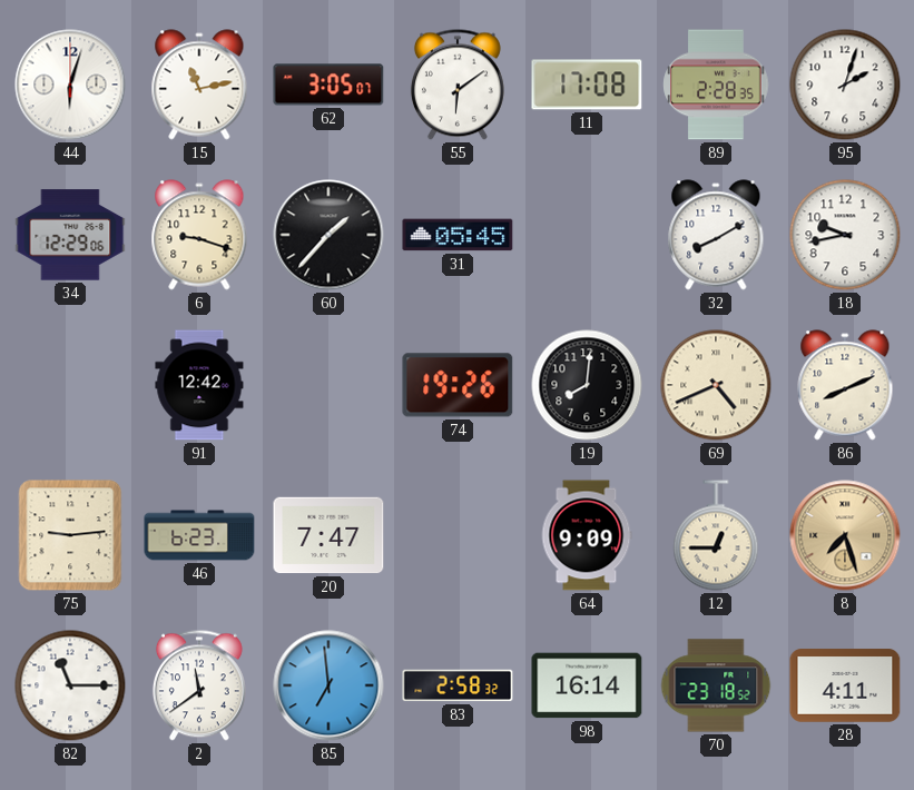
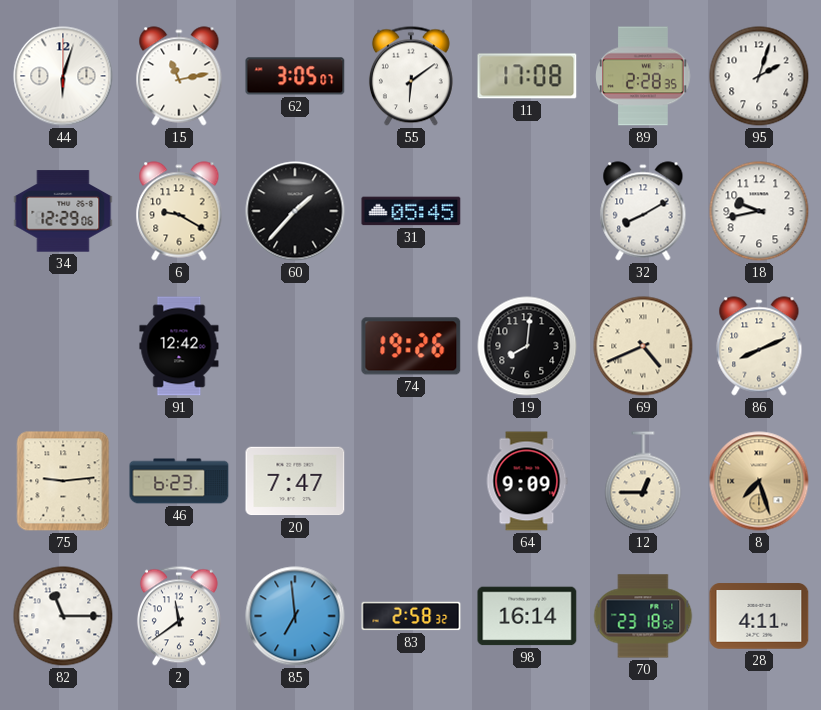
6: 9:18 -> 9:20
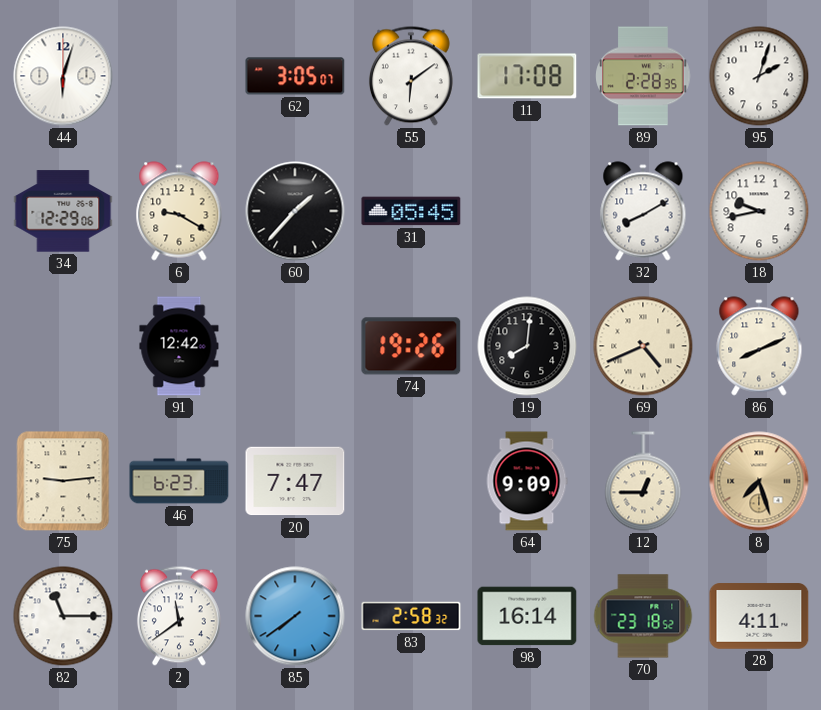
15: 11:13 -> none
85: 6:59 -> 7:39
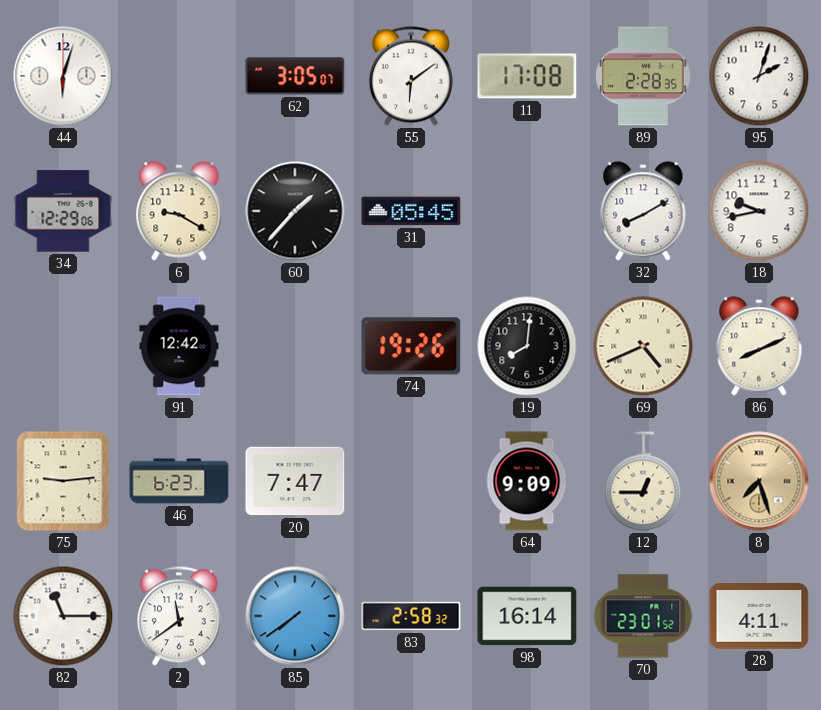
70: 23:18 -> 23:01
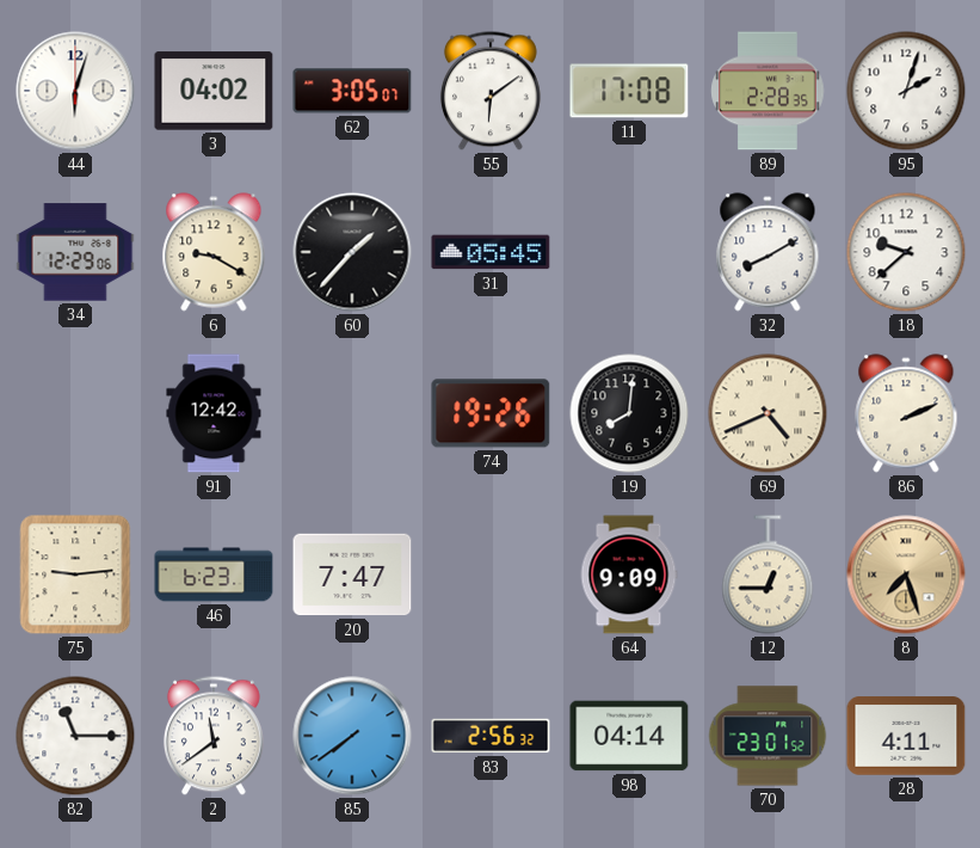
3: none -> 04:02
18: 9:43 -> 9:38
86: 8:11 -> 2:11
83: 2:58 -> 2:56
98: 16:14 -> 04:14
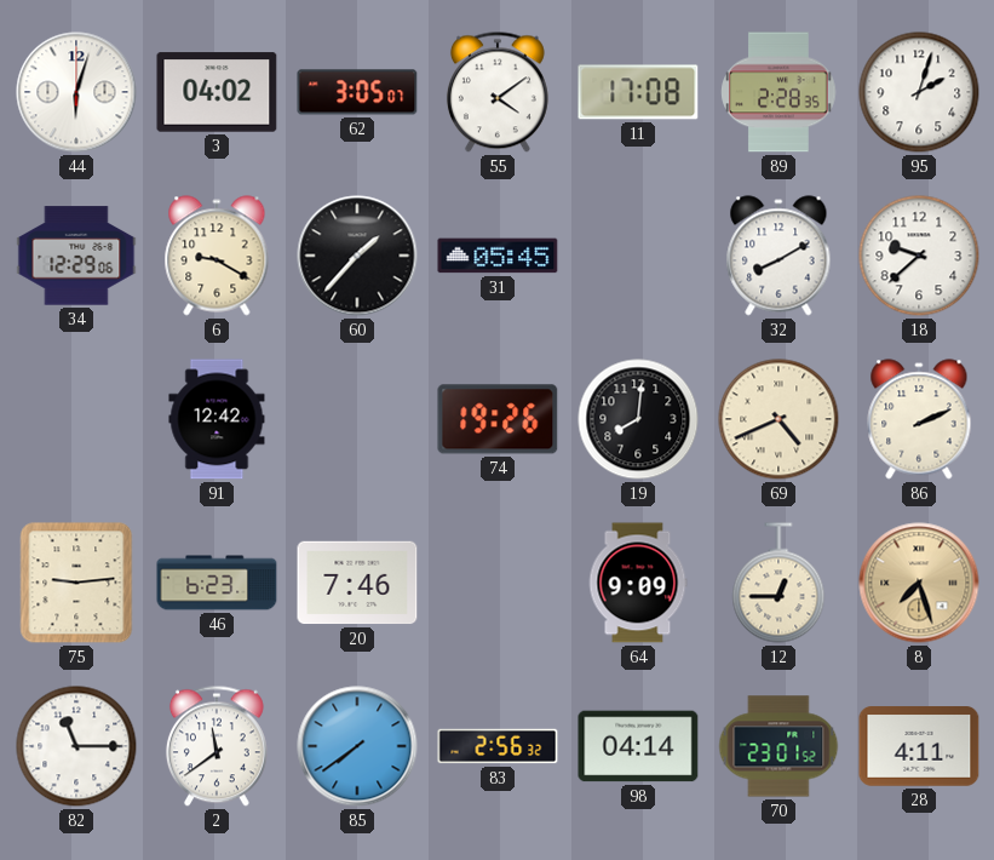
55: 6:09 -> 4:09
20: 7:47 -> 7:46
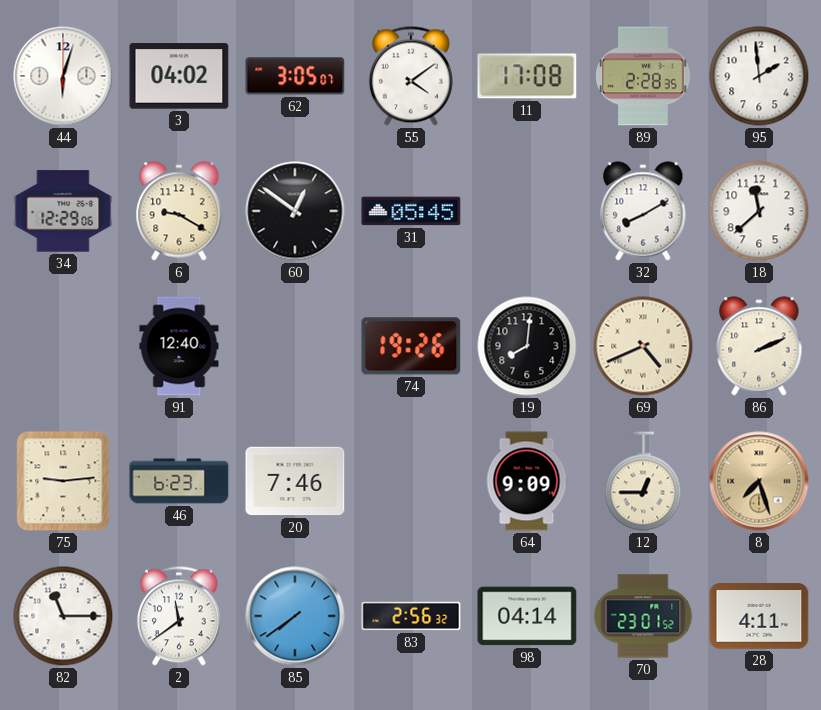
95: 2:03 -> 1:59
60: 1:37 -> 12:51
18: 9:38 -> 11:38
91: 12:42 -> 12:40
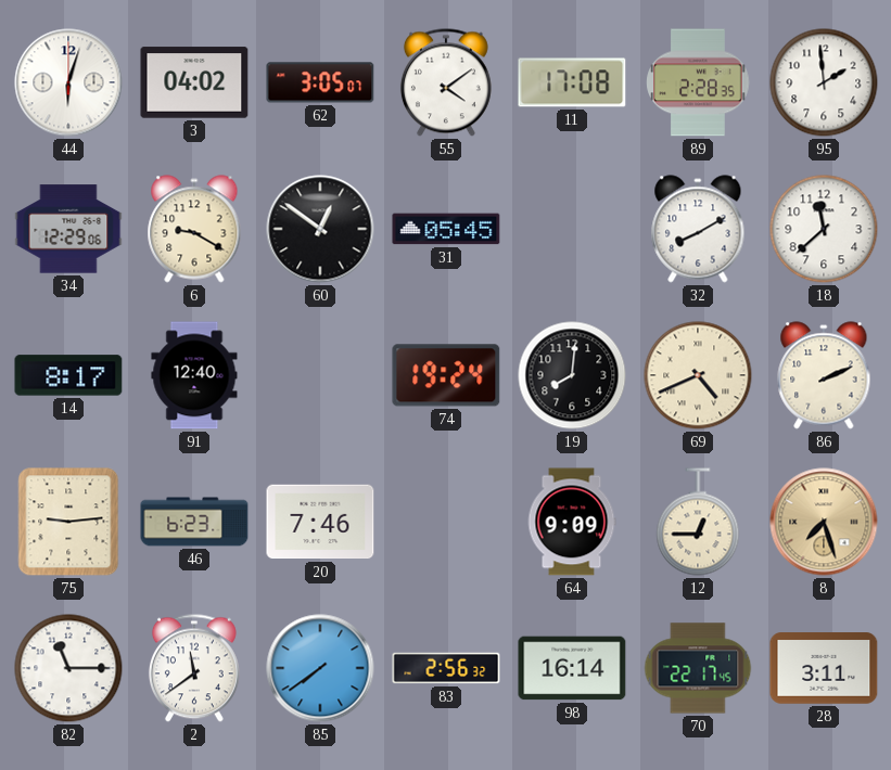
14: none -> 8:17
74: 19:26 -> 19:24
98: 04:14 -> 16:14
70: 23:01 -> 22:17
28: 4:11 -> 3:11
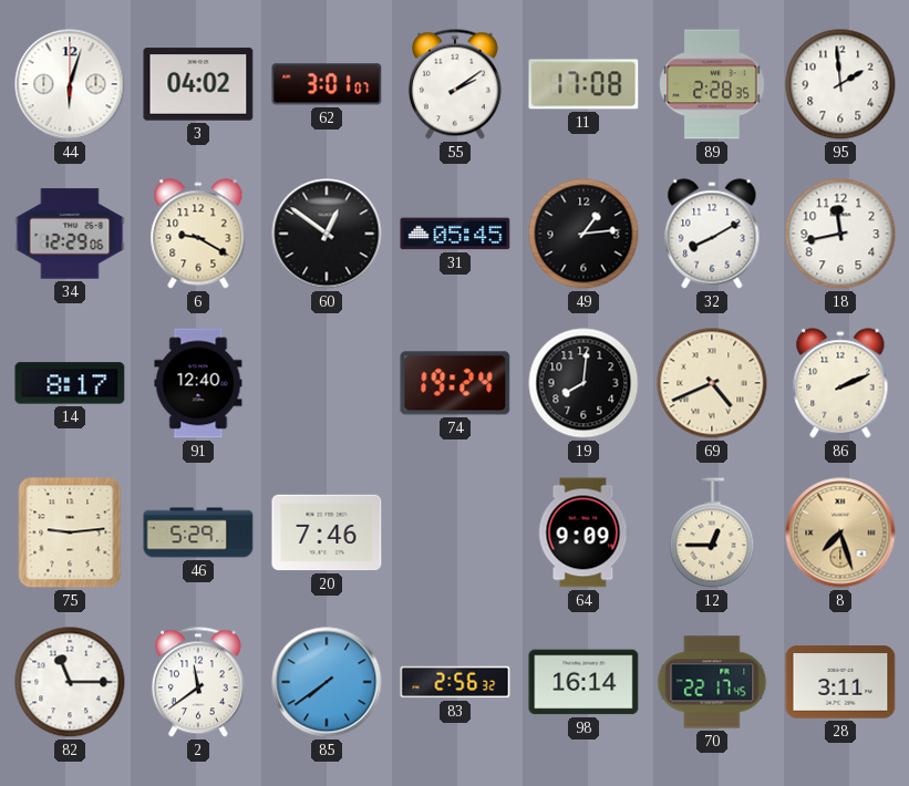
62: 3:05 -> 3:01
55: 4:09 -> 2:09
49: none -> 1:14
18: 11:38 -> 11:43
46: 6:23 -> 5:29
